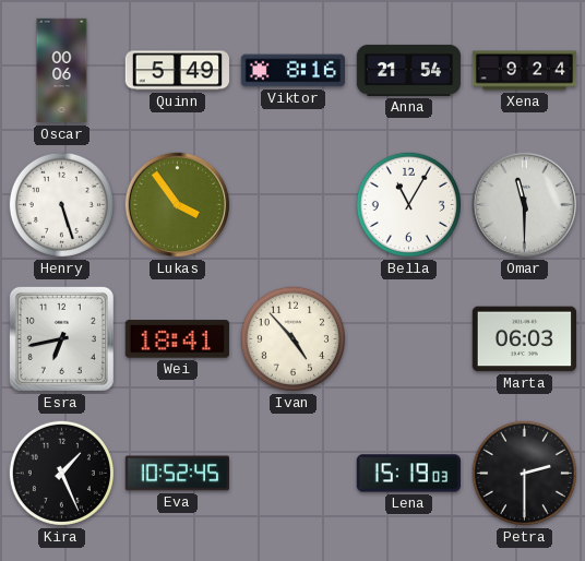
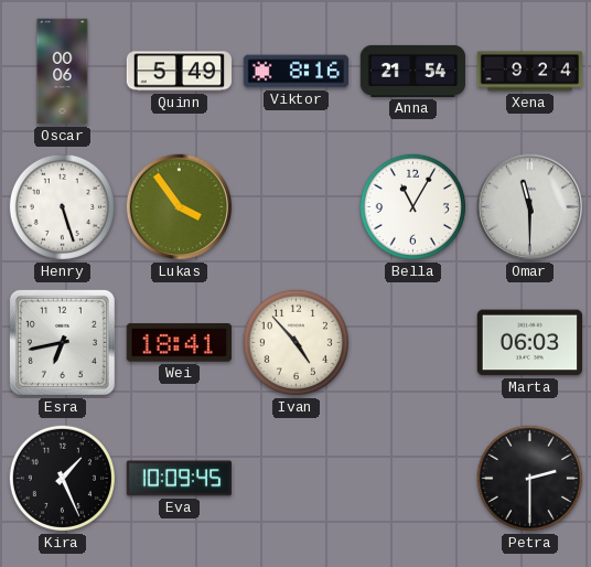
Eva: 10:52 -> 10:09
Lena: 15:19 -> none
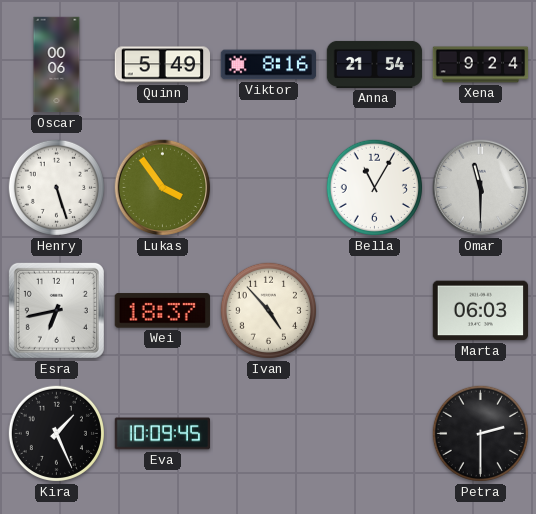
Wei: 18:41 -> 18:37
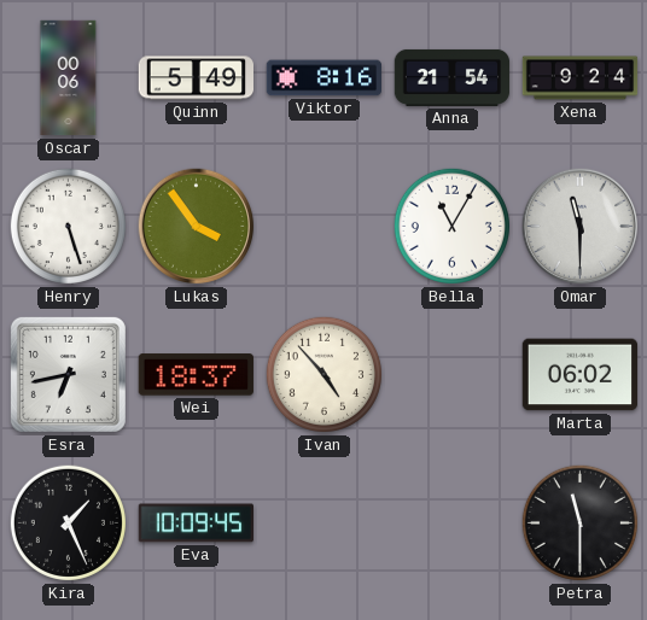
Marta: 06:03 -> 06:02
Petra: 2:30 -> 11:30
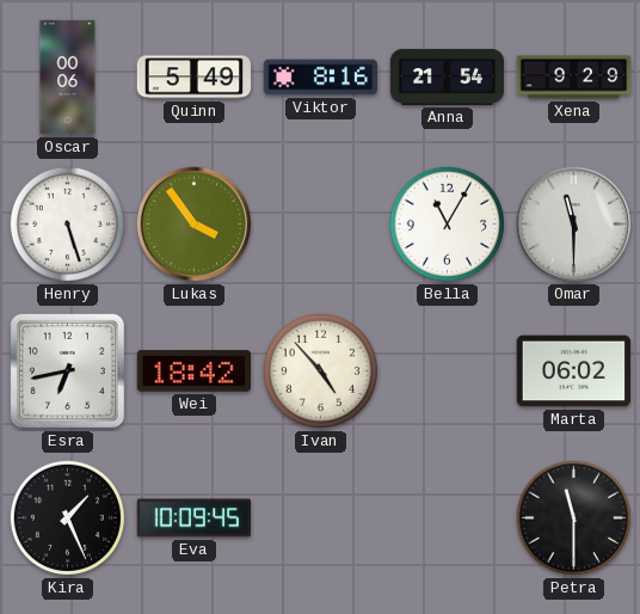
Xena: 9:24 -> 9:29
Wei: 18:37 -> 18:42
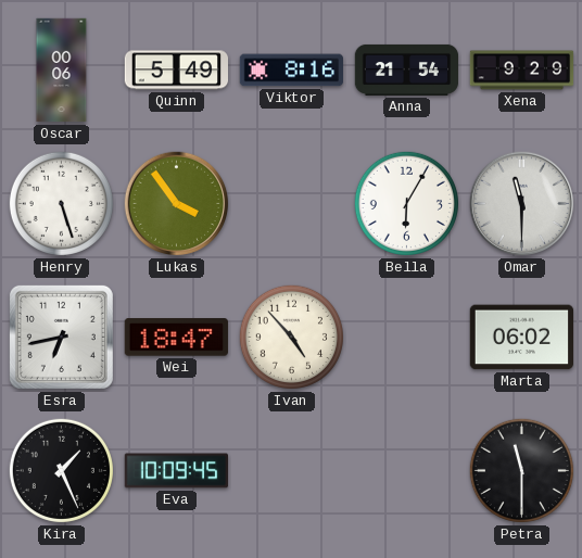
Bella: 11:05 -> 6:05
Wei: 18:42 -> 18:47
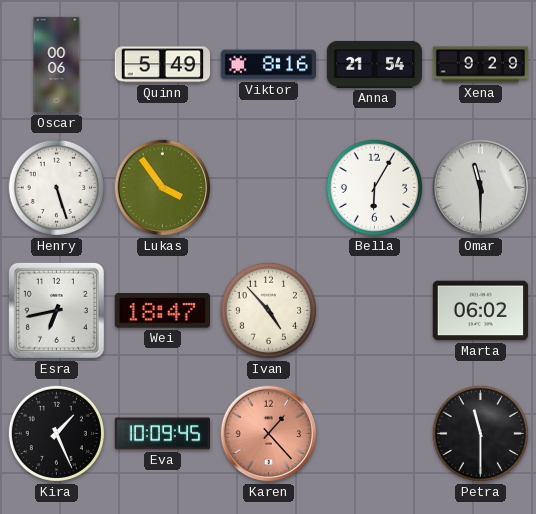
Karen: none -> 1:23
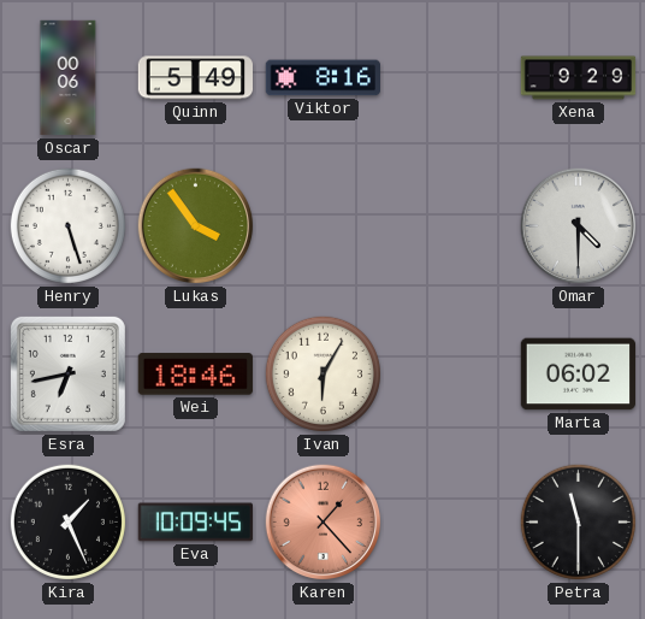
Anna: 21:54 -> none
Bella: 6:05 -> none
Omar: 11:30 -> 4:30
Wei: 18:47 -> 18:46
Ivan: 4:53 -> 6:05
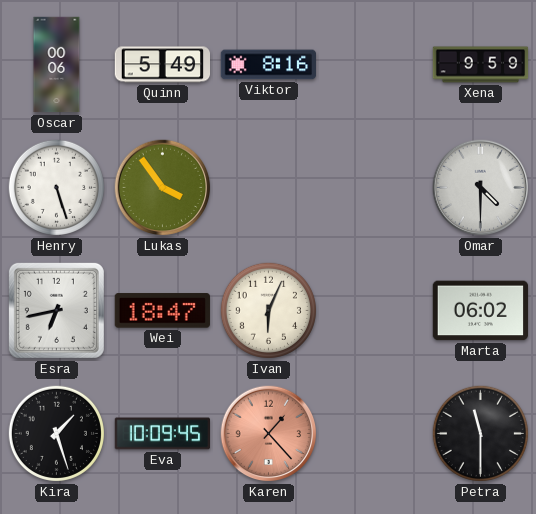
Xena: 9:29 -> 9:59
Wei: 18:46 -> 18:47
Ivan: 6:05 -> 6:04
Kira: 1:26 -> 1:27
